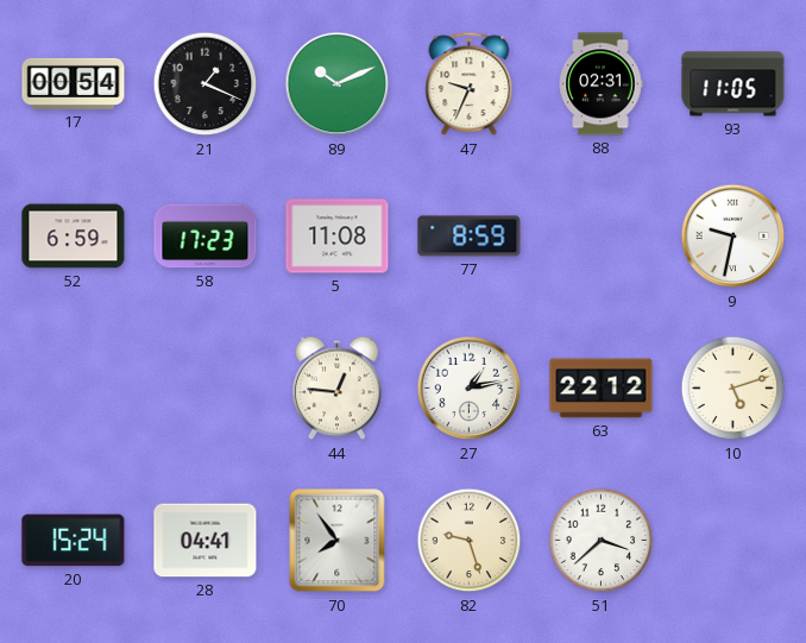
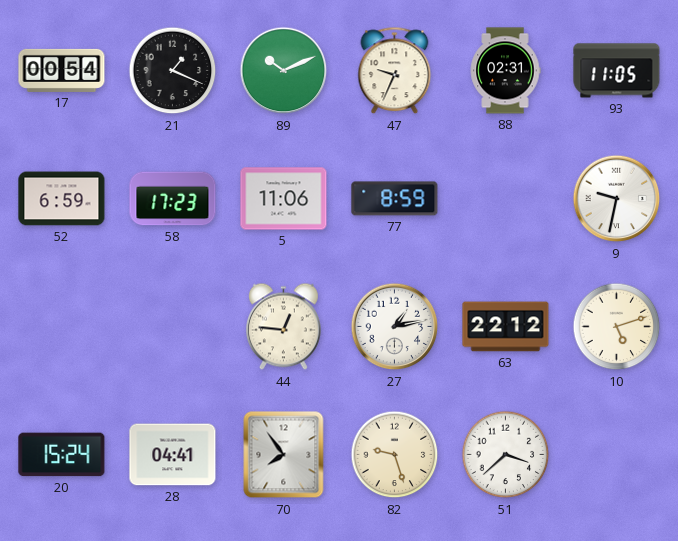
5: 11:08 -> 11:06
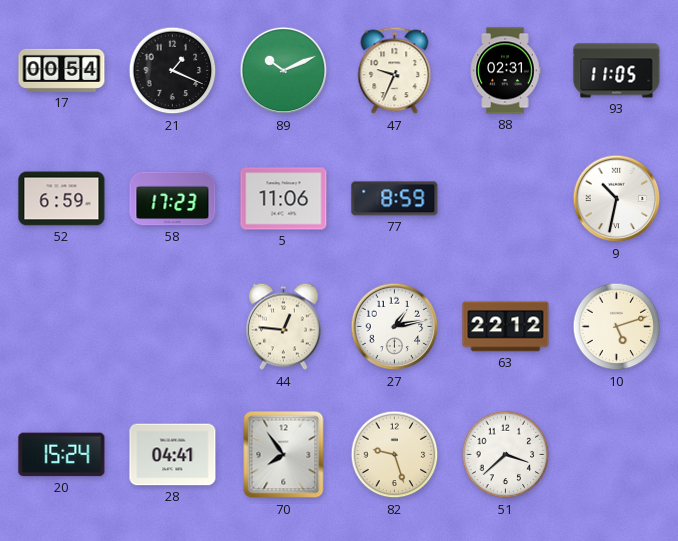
9: 9:32 -> 10:32
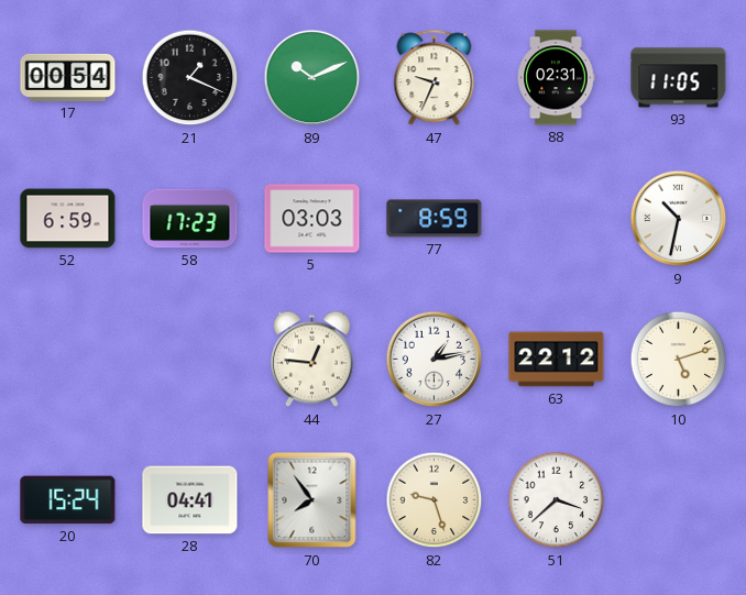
5: 11:06 -> 03:03
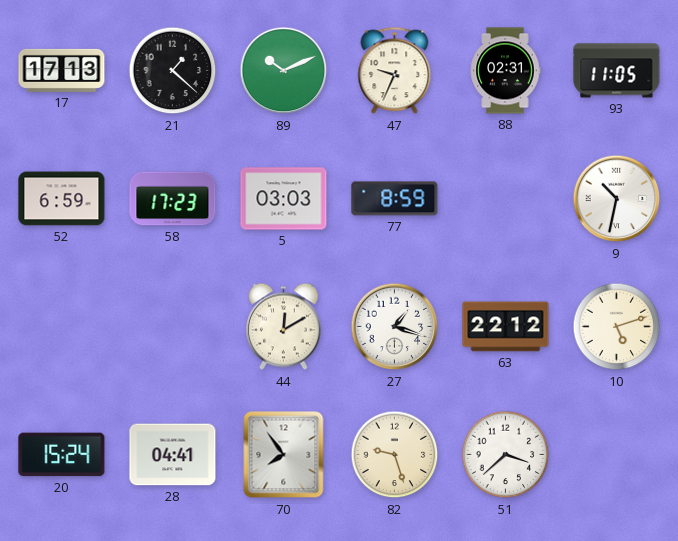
17: 00:54 -> 17:13
21: 1:19 -> 1:22
44: 12:46 -> 12:10
27: 1:13 -> 1:18
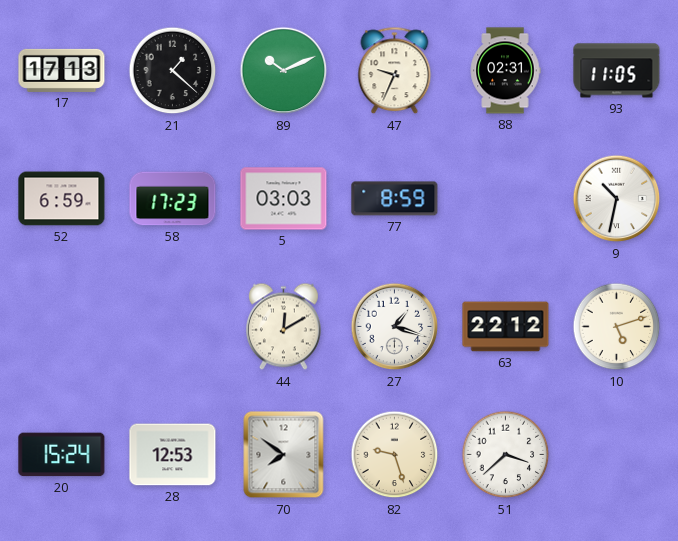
28: 04:41 -> 12:53
70: 7:54 -> 7:51
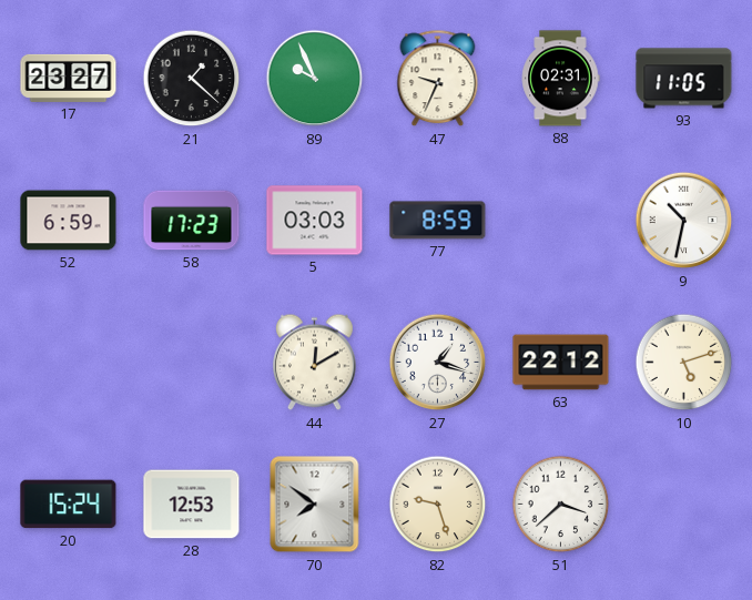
17: 17:13 -> 23:27
89: 10:11 -> 9:56
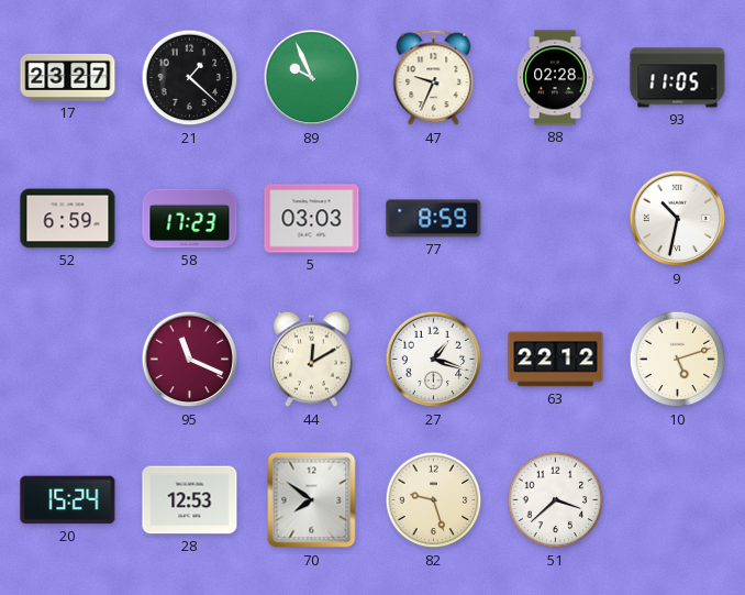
88: 02:31 -> 02:28
95: none -> 11:19
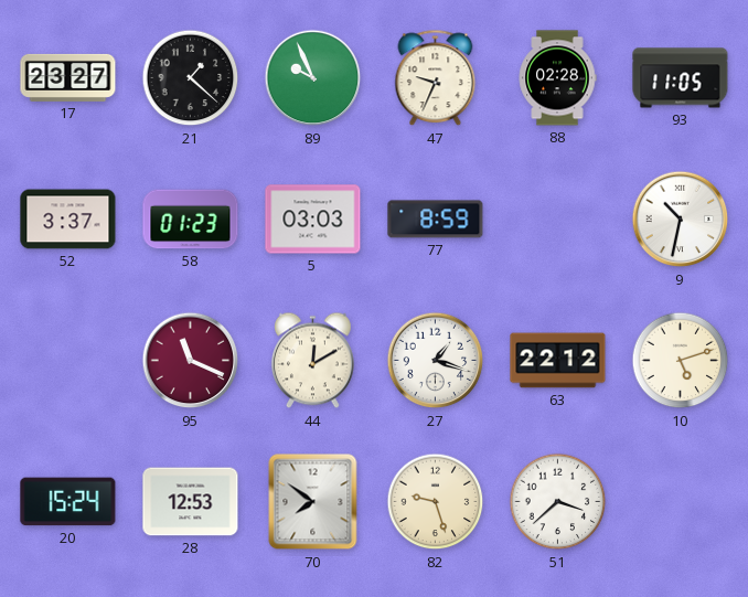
52: 6:59 -> 3:37
58: 17:23 -> 01:23
